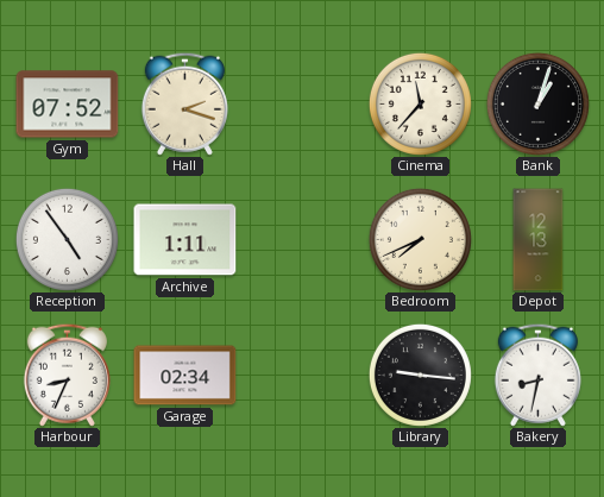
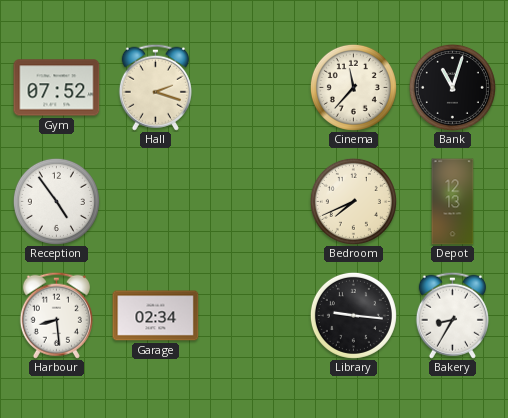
Bank: 1:03 -> 11:03
Archive: 1:11 -> none
Harbour: 8:34 -> 8:29
Bakery: 8:32 -> 8:35
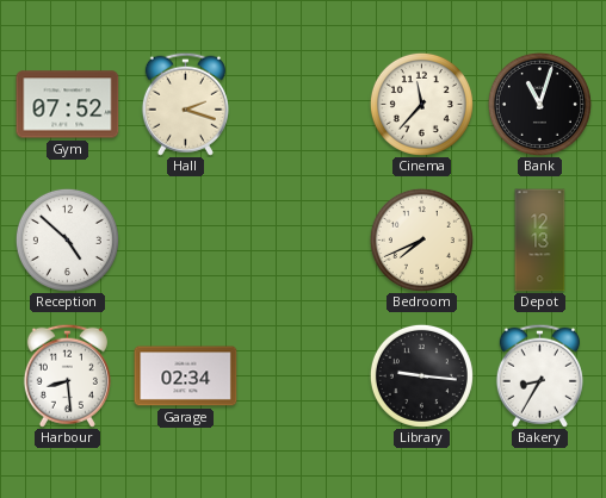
Reception: 4:54 -> 4:52
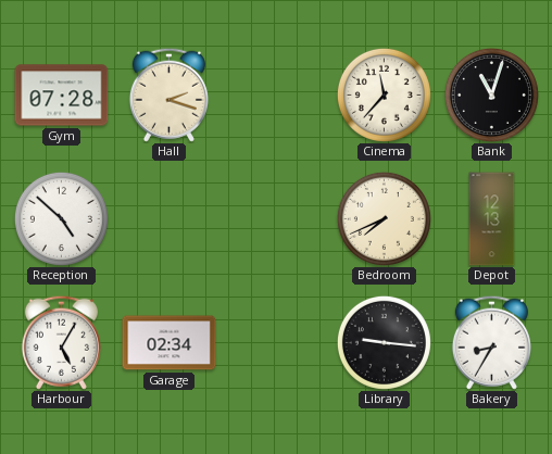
Gym: 07:52 -> 07:28
Harbour: 8:29 -> 5:05
